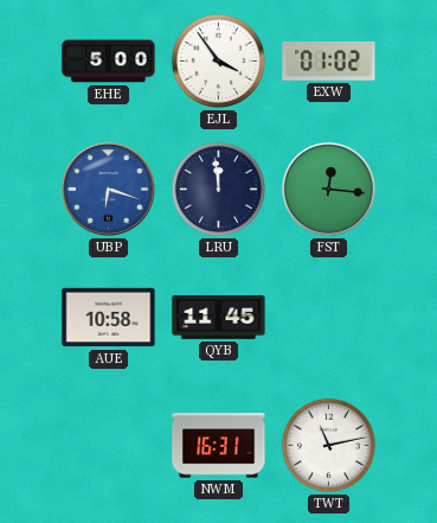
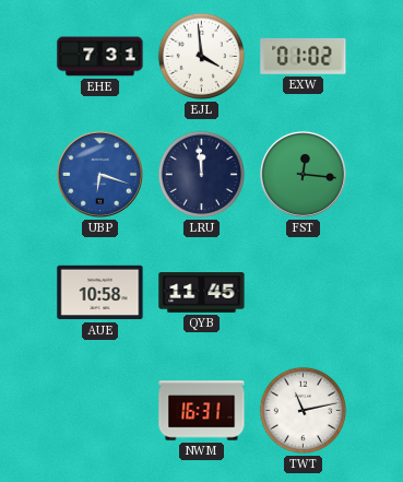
EHE: 5:00 -> 7:31
EJL: 3:54 -> 3:59
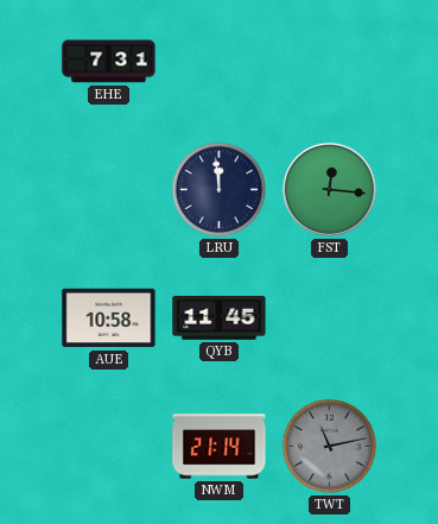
EJL: 3:59 -> none
EXW: 01:02 -> none
UBP: 6:18 -> none
NWM: 16:31 -> 21:14
TWT dial: white -> grey
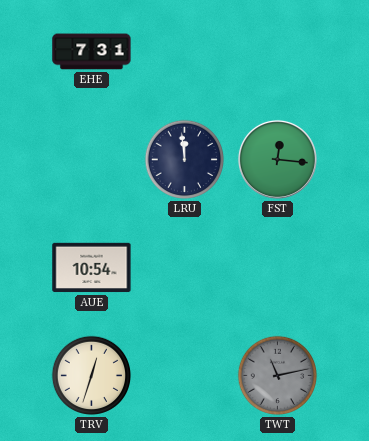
AUE: 10:58 -> 10:54
QYB: 11:45 -> none
TRV: none -> 12:33
NWM: 21:14 -> none
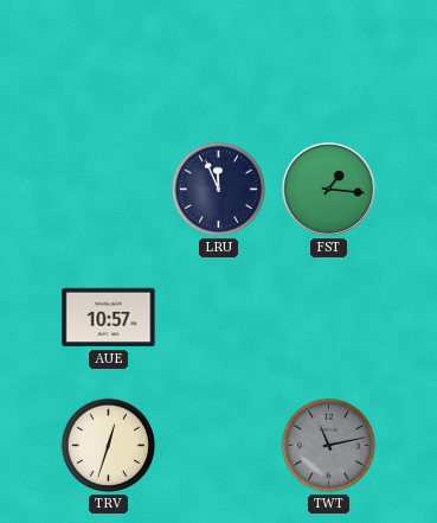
EHE: 7:31 -> none
LRU: 11:59 -> 11:56
FST: 12:16 -> 1:16
AUE: 10:54 -> 10:57
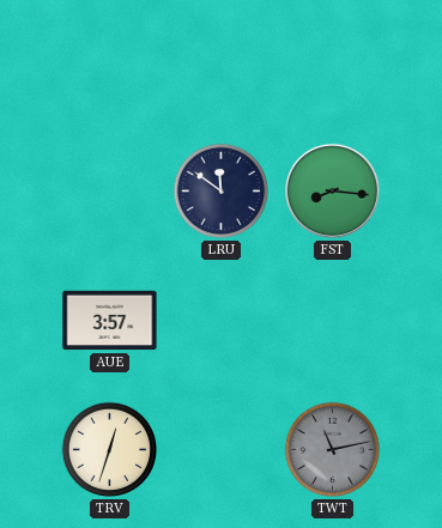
LRU: 11:56 -> 11:51
FST: 1:16 -> 8:16
AUE: 10:57 -> 3:57
